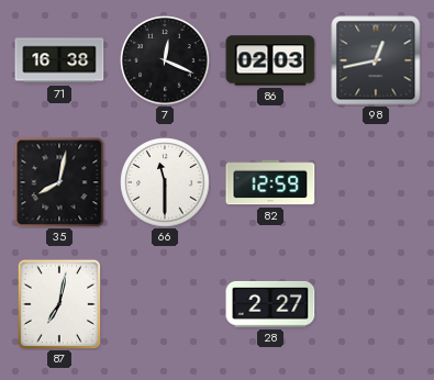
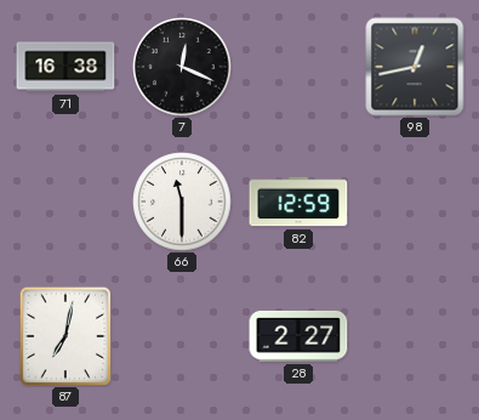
86: 02:03 -> none
35: 8:02 -> none
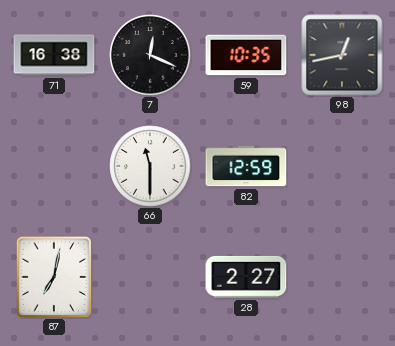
59: none -> 10:35
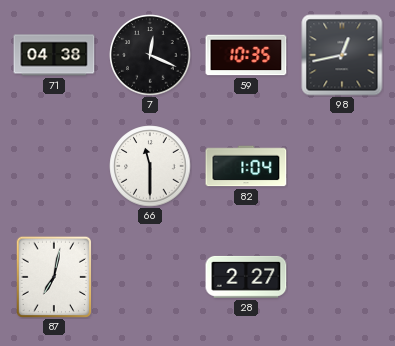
71: 16:38 -> 04:38
82: 12:59 -> 1:04
